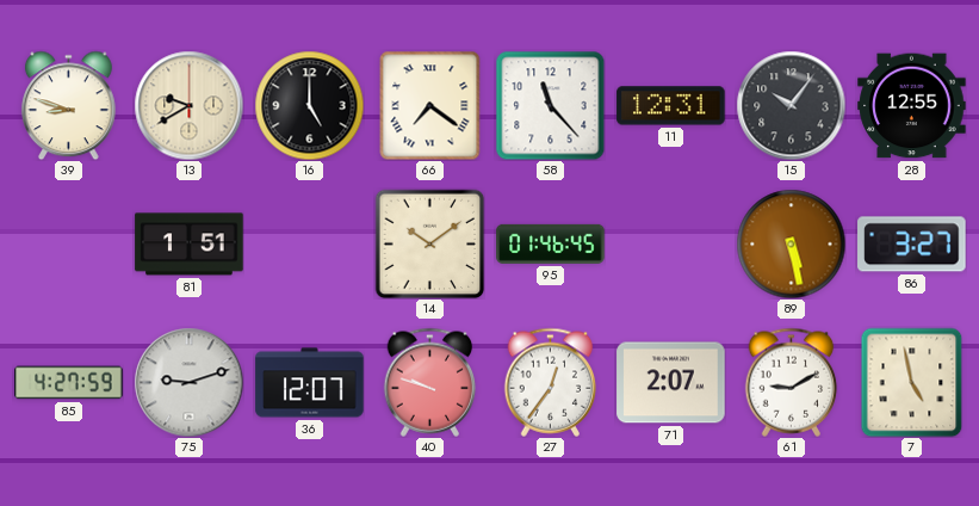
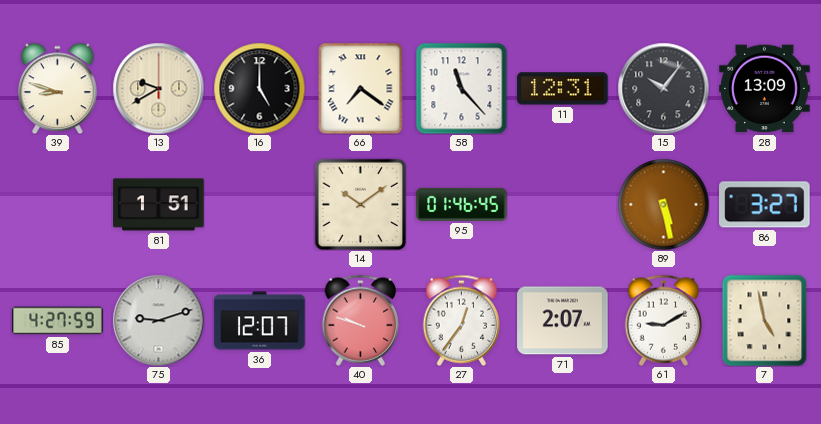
28: 12:55 -> 13:09
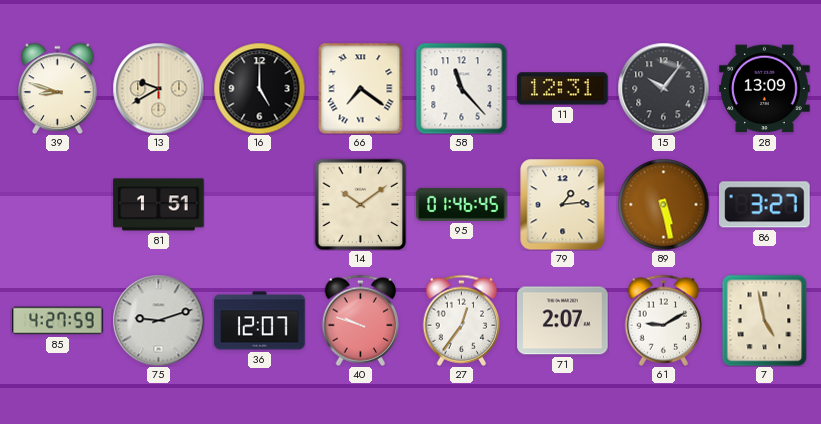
79: none -> 1:14
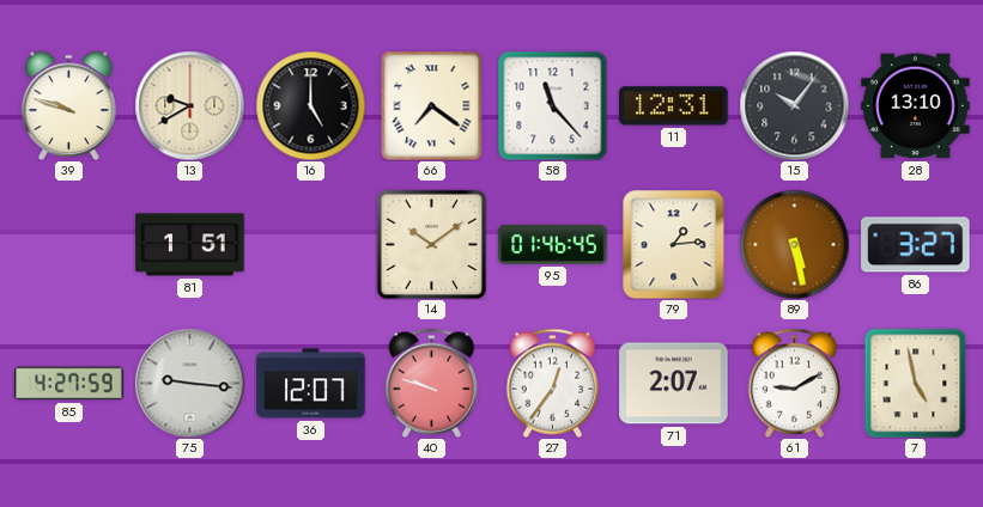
39: 8:48 -> 9:48
28: 13:09 -> 13:10
75: 9:12 -> 9:16
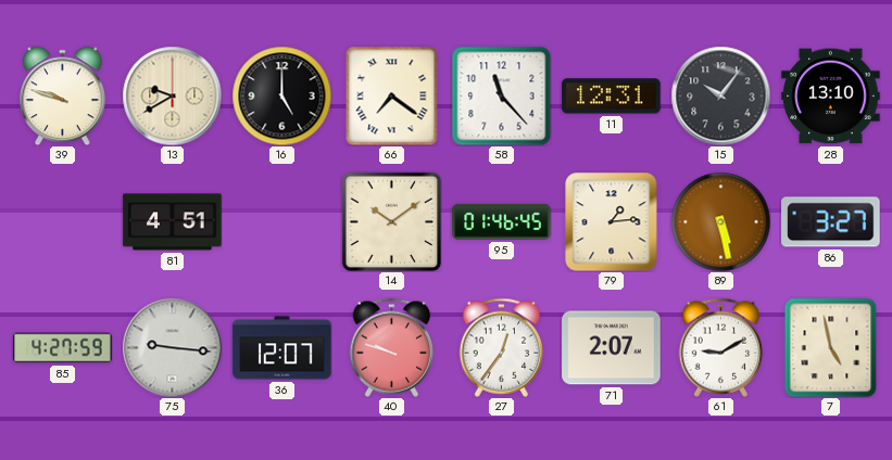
81: 1:51 -> 4:51
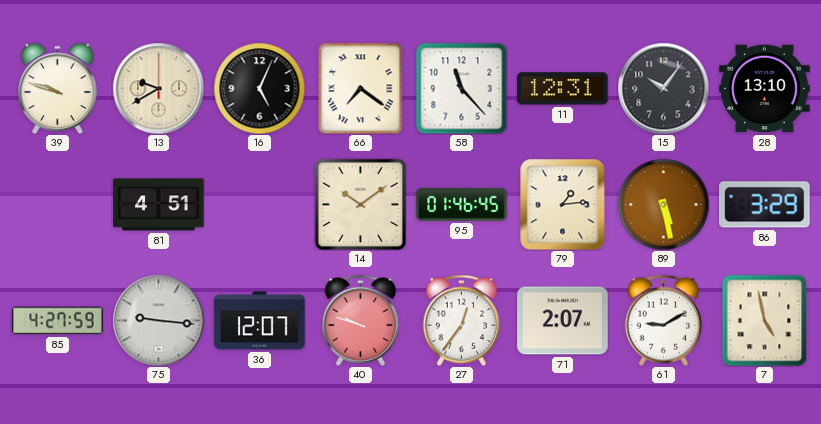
16: 5:00 -> 5:04
86: 3:27 -> 3:29
